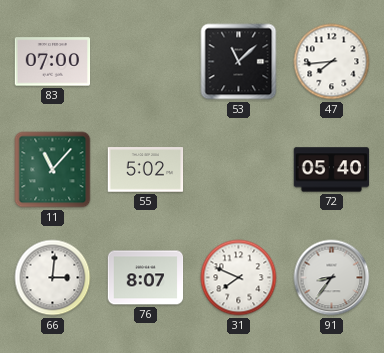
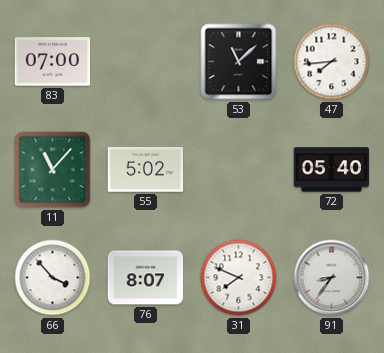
66: 3:01 -> 3:53
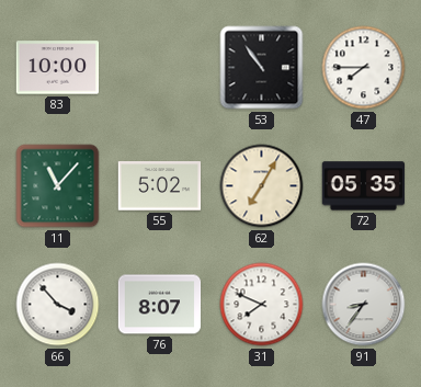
83: 07:00 -> 10:00
53: 11:08 -> 10:54
47: 7:44 -> 7:45
62: none -> 7:05
72: 05:40 -> 05:35
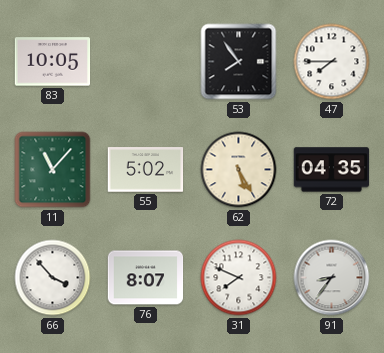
83: 10:00 -> 10:05
53: 10:54 -> 7:54
62: 7:05 -> 5:25
72: 05:35 -> 04:35
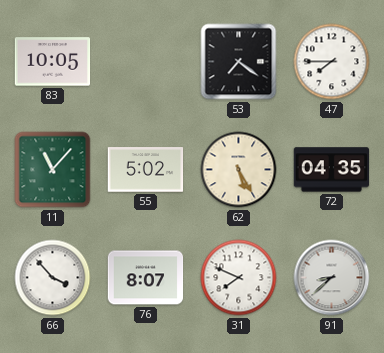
53: 7:54 -> 7:21
91: 8:36 -> 8:38
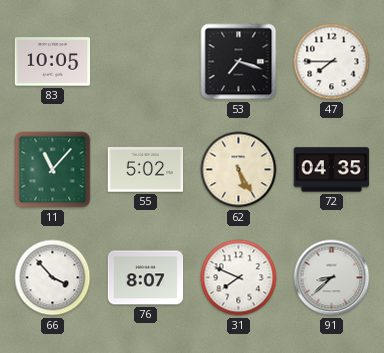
53: 7:21 -> 7:18
